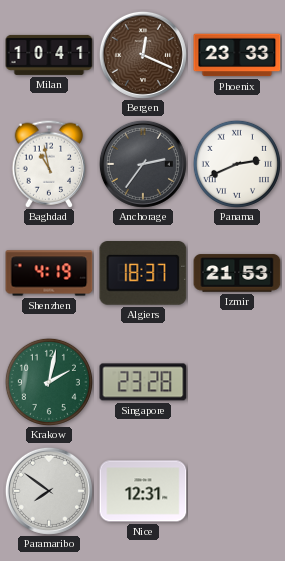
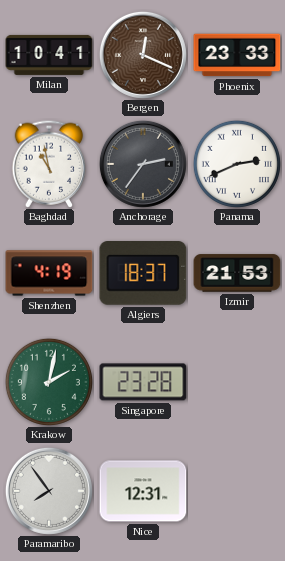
Paramaribo: 7:51 -> 7:54
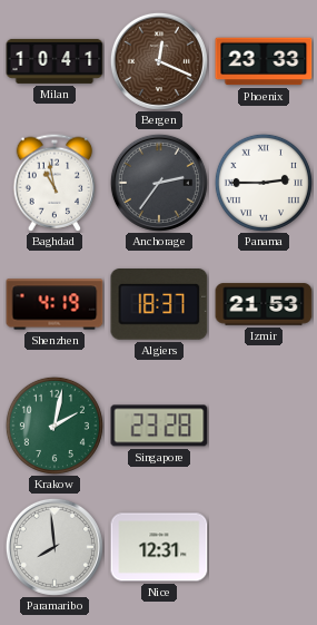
Panama: 2:41 -> 2:45
Paramaribo: 7:54 -> 7:59
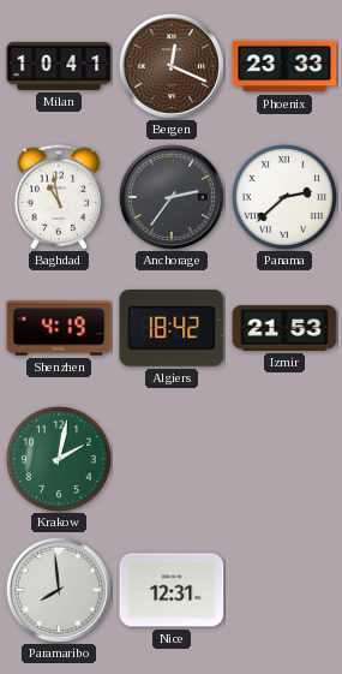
Panama: 2:45 -> 2:38
Algiers: 18:37 -> 18:42
Singapore: 23:28 -> none
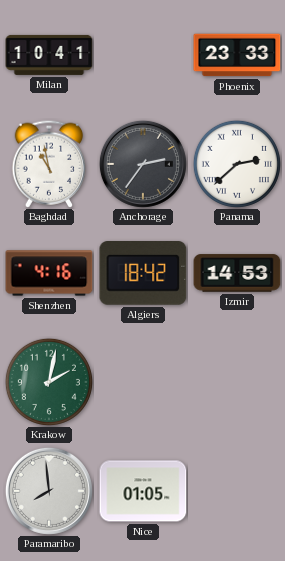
Bergen: 12:19 -> none
Shenzhen: 4:19 -> 4:16
Izmir: 21:53 -> 14:53
Nice: 12:31 -> 01:05
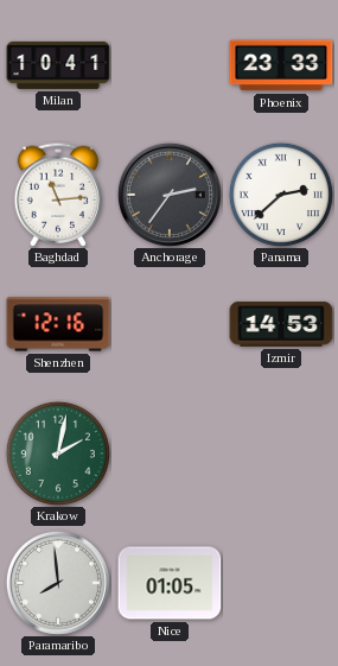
Baghdad: 10:58 -> 11:14
Shenzhen: 4:16 -> 12:16
Algiers: 18:42 -> none
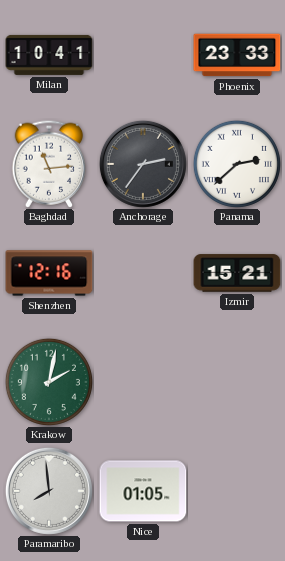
Izmir: 14:53 -> 15:21
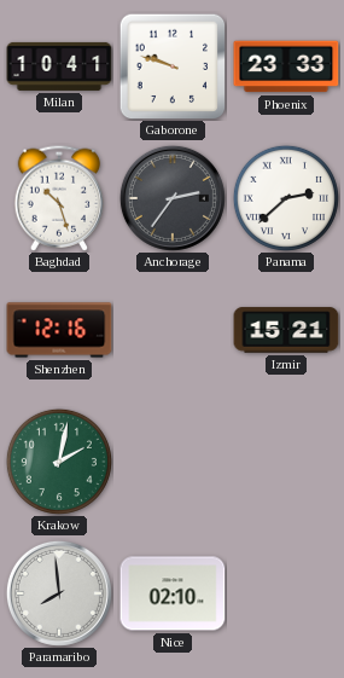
Gaborone: none -> 9:48
Baghdad: 11:14 -> 10:27
Nice: 01:05 -> 02:10
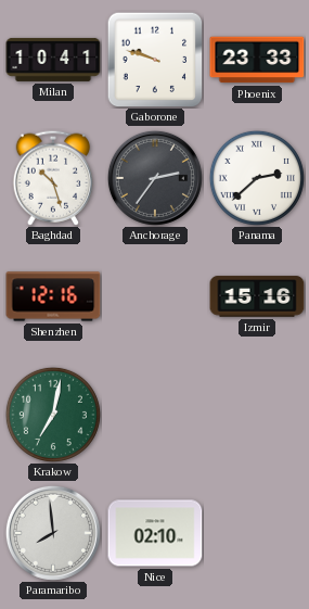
Izmir: 15:21 -> 15:16
Krakow: 2:02 -> 7:02
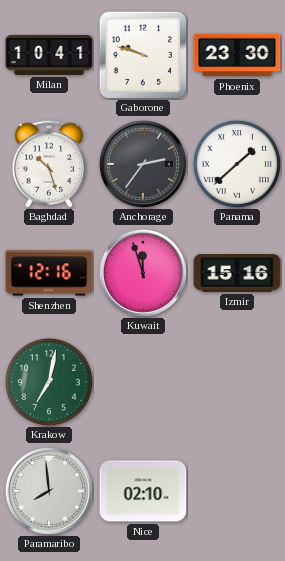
Phoenix: 23:33 -> 23:30
Panama: 2:38 -> 1:38
Kuwait: none -> 11:57
